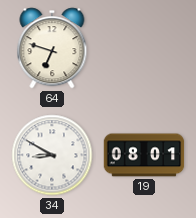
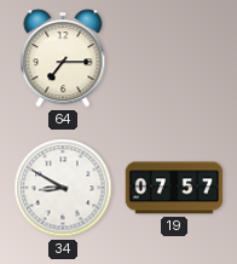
64: 6:48 -> 7:15
19: 08:01 -> 07:57
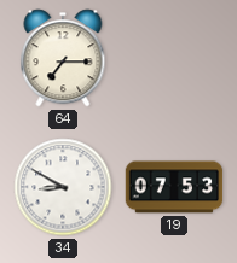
19: 07:57 -> 07:53
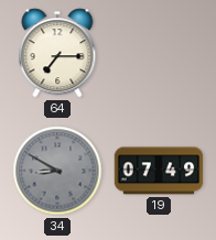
34 dial: white -> grey
19: 07:53 -> 07:49
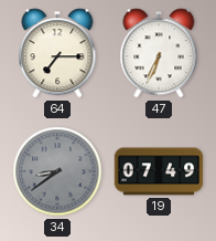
47: none -> 6:34
34: 8:50 -> 8:39
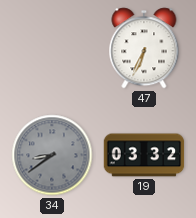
64: 7:15 -> none
19: 07:49 -> 03:32
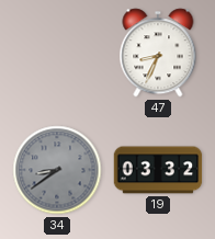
47: 6:34 -> 8:34
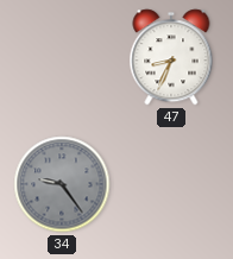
34: 8:39 -> 9:24
19: 03:32 -> none
